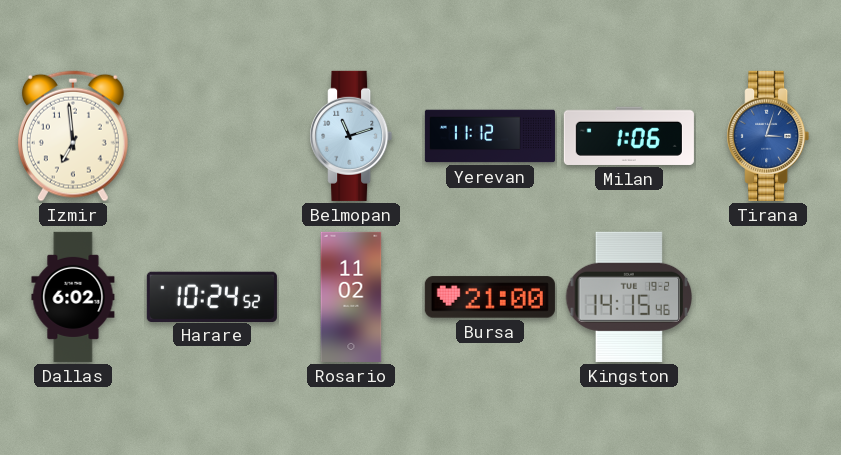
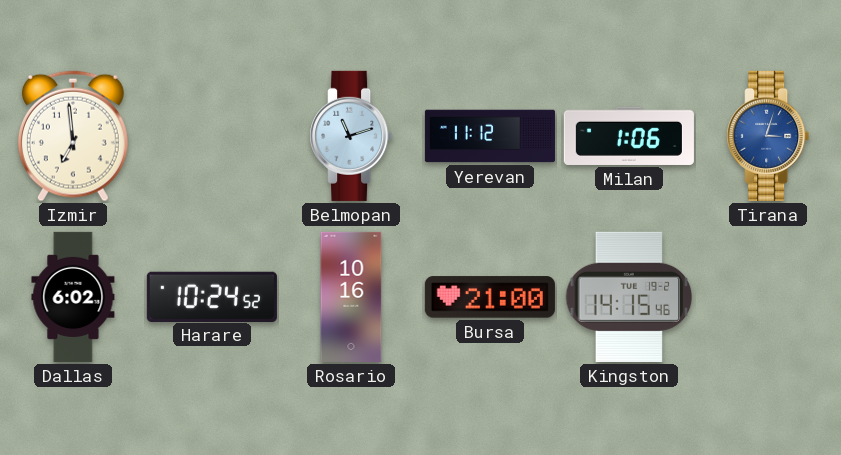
Rosario: 11:02 -> 10:16
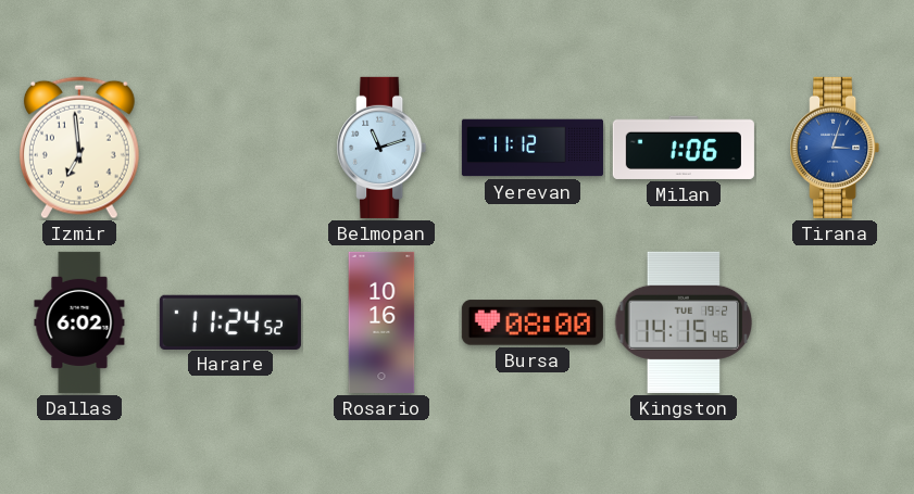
Harare: 10:24 -> 11:24
Bursa: 21:00 -> 08:00
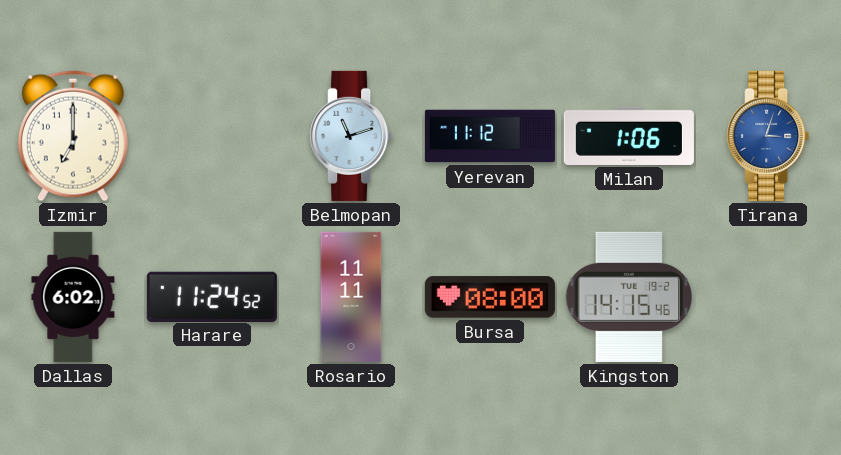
Izmir: 6:59 -> 7:00
Rosario: 10:16 -> 11:11
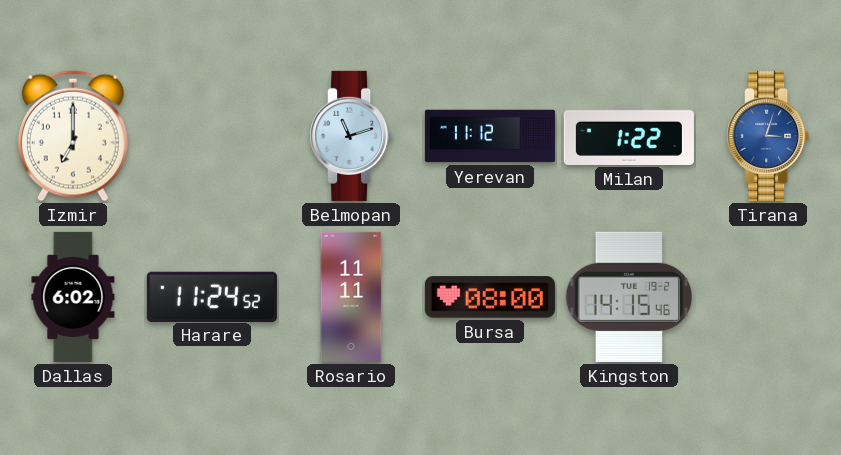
Milan: 1:06 -> 1:22
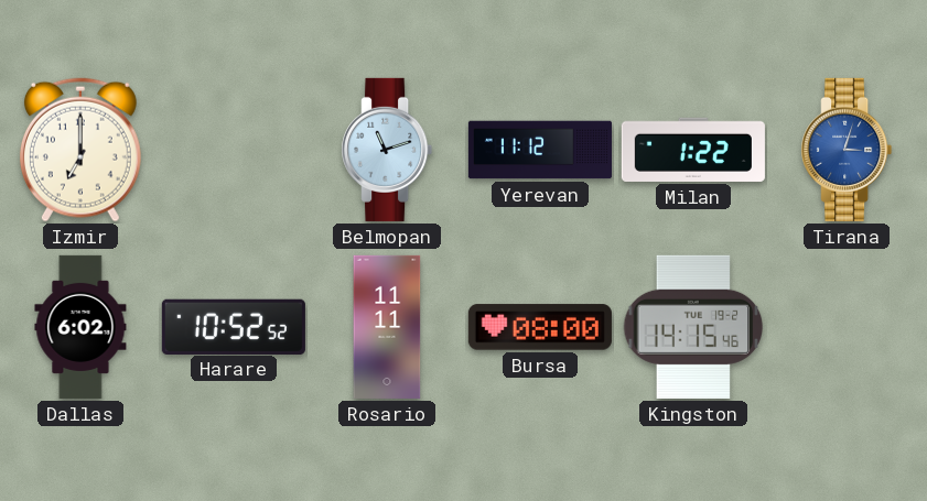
Harare: 11:24 -> 10:52
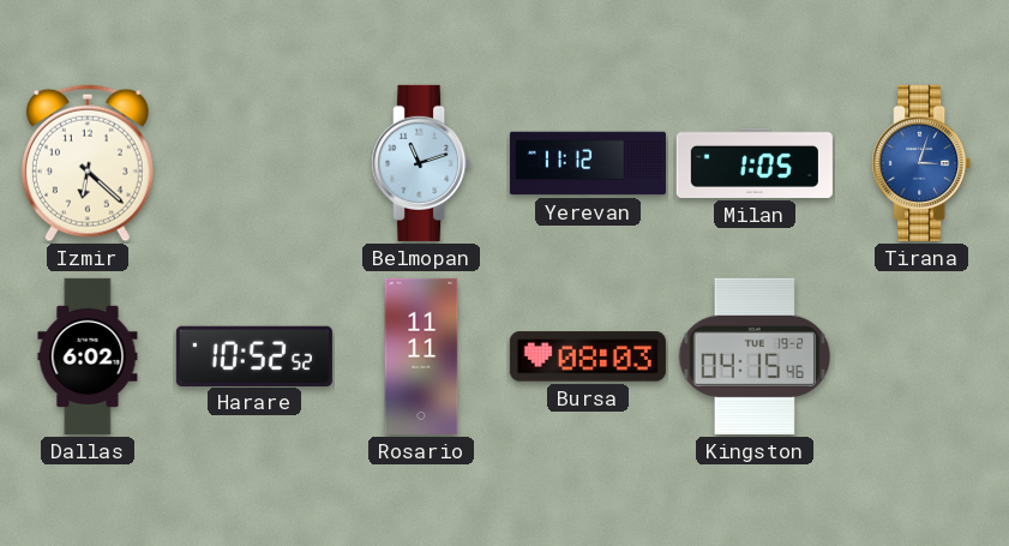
Izmir: 7:00 -> 6:22
Milan: 1:22 -> 1:05
Bursa: 08:00 -> 08:03
Kingston: 14:15 -> 04:15
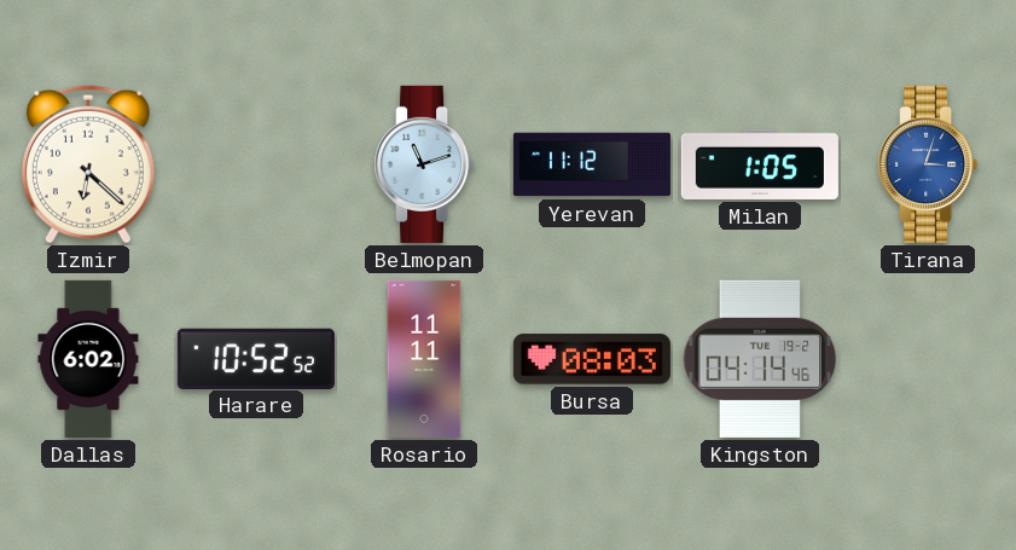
Kingston: 04:15 -> 04:14
